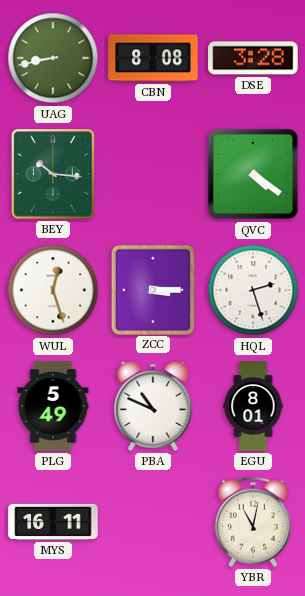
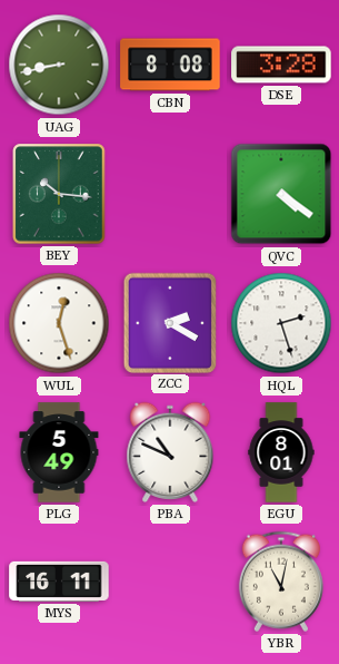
ZCC: 3:15 -> 2:20
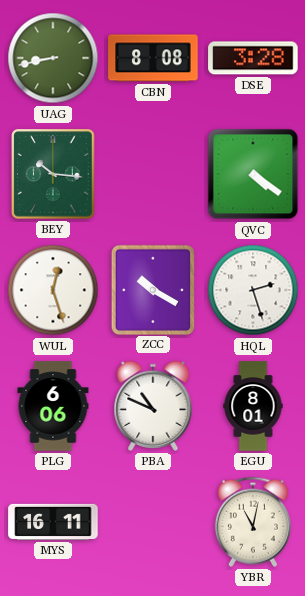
ZCC: 2:20 -> 10:20
PLG: 5:49 -> 6:06
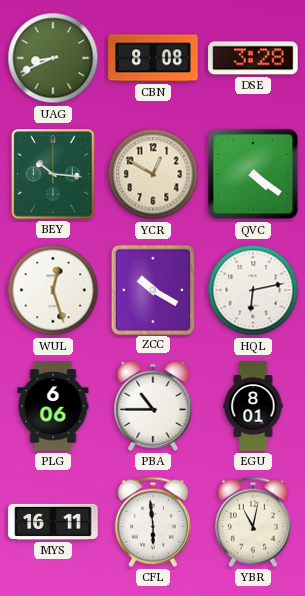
UAG: 8:43 -> 8:41
YCR: none -> 12:50
HQL: 2:27 -> 6:13
PBA: 10:49 -> 10:45
CFL: none -> 5:59
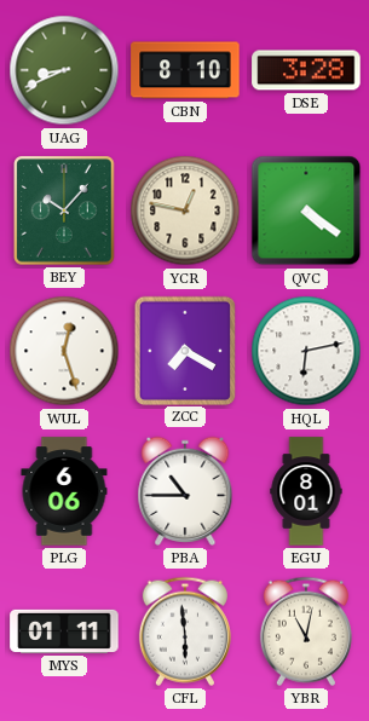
CBN: 8:08 -> 8:10
BEY: 10:16 -> 10:07
YCR: 12:50 -> 12:47
ZCC: 10:20 -> 7:20
MYS: 16:11 -> 01:11
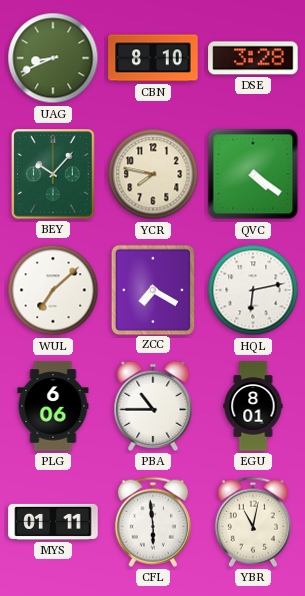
YCR: 12:47 -> 7:47
WUL: 12:27 -> 7:08
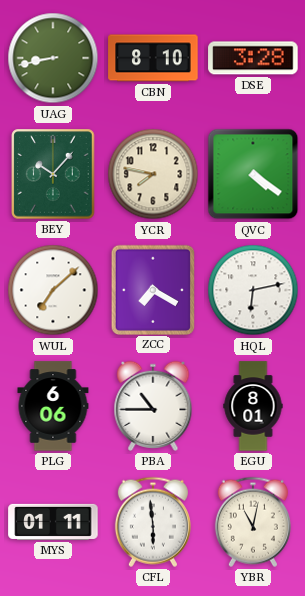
UAG: 8:41 -> 8:43
